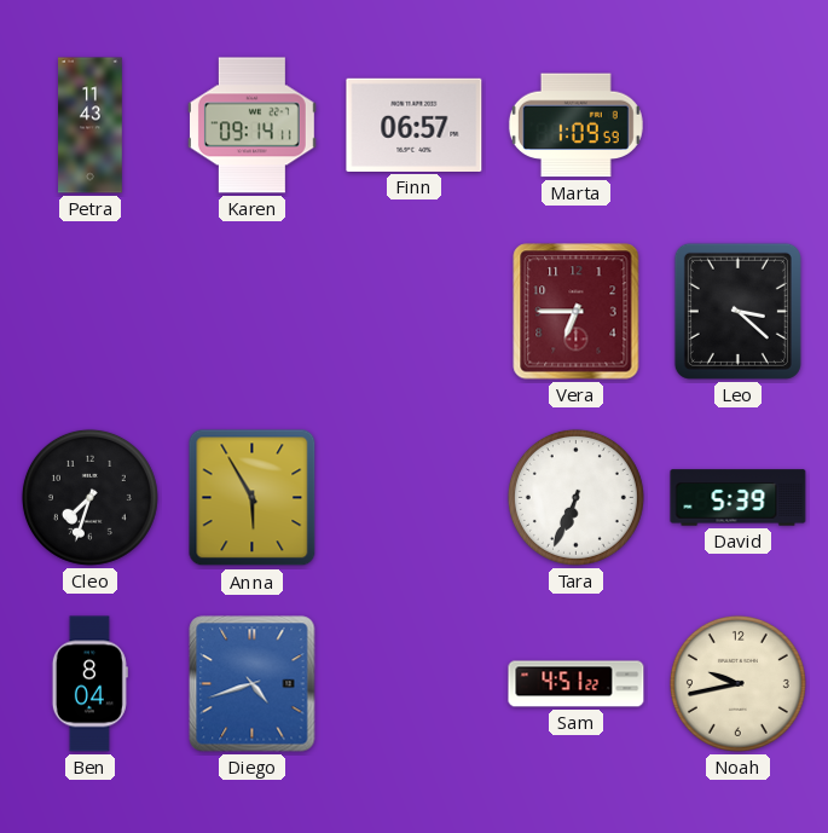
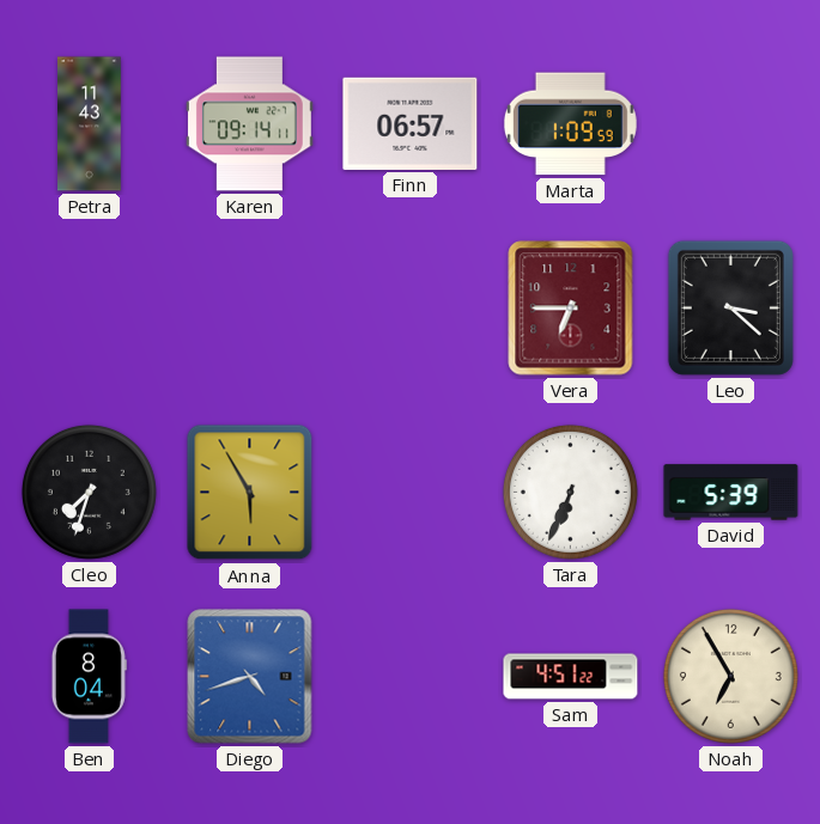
Noah: 9:43 -> 6:55
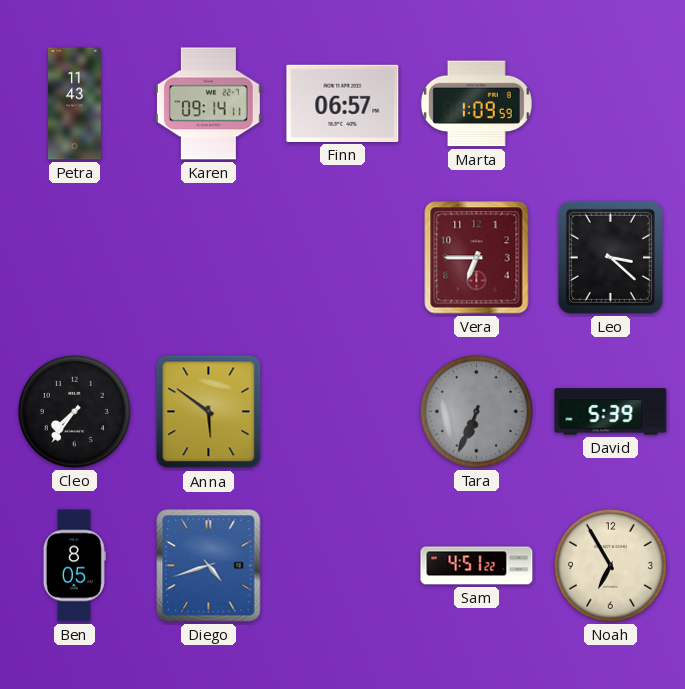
Cleo: 7:33 -> 7:36
Anna: 5:55 -> 5:51
Tara dial: white -> grey
Ben: 8:04 -> 8:05
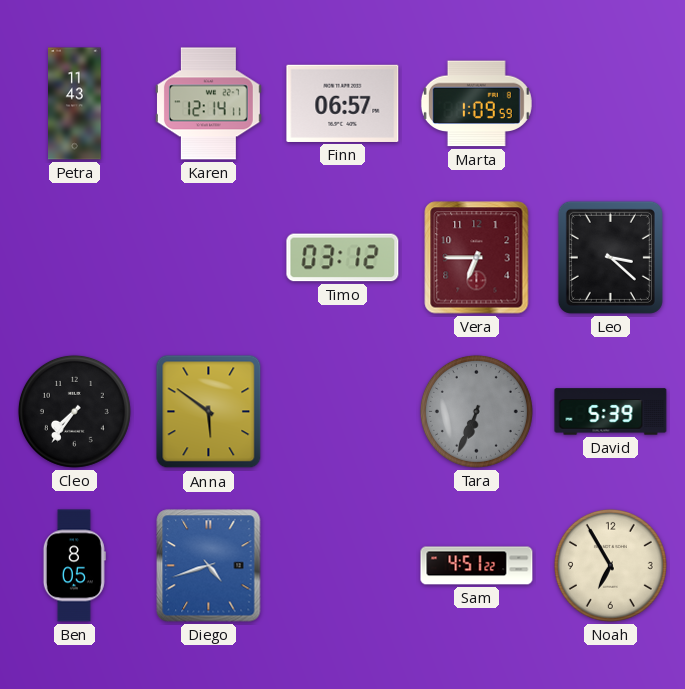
Karen: 09:14 -> 12:14
Timo: none -> 03:12
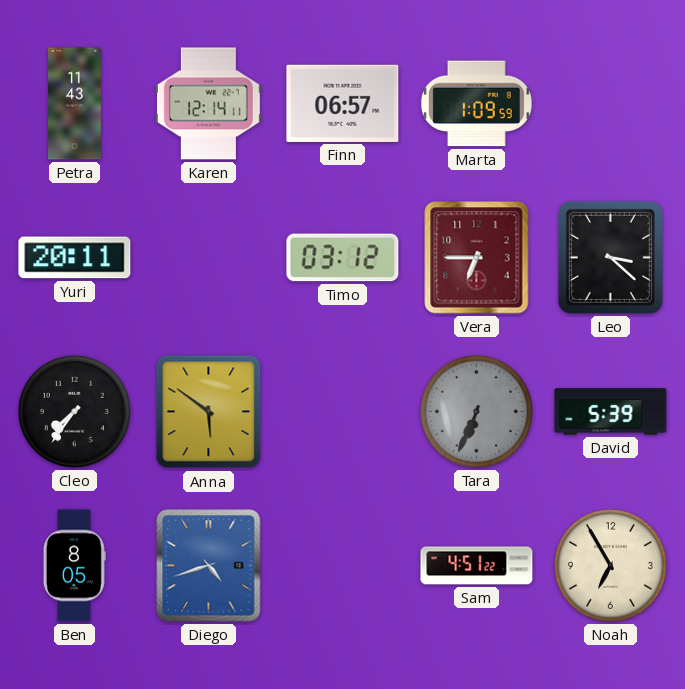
Yuri: none -> 20:11
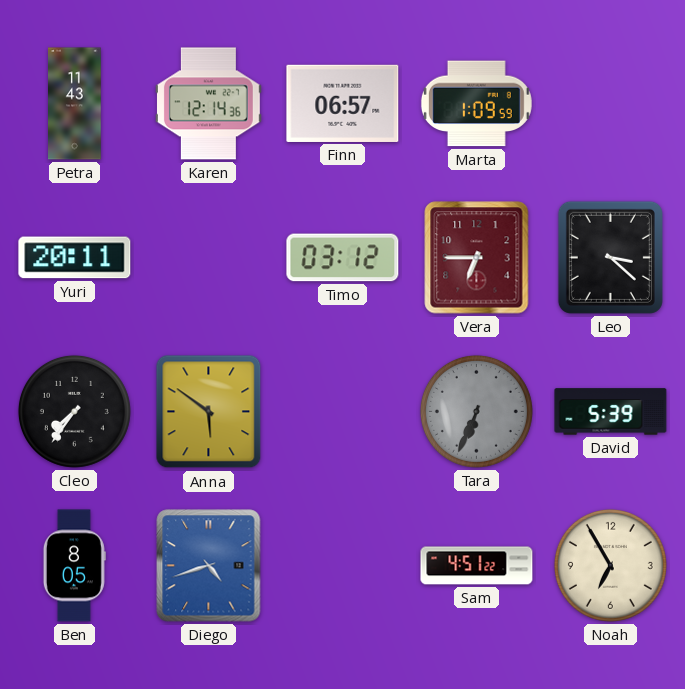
Karen: 12:14:11 -> 12:14:36
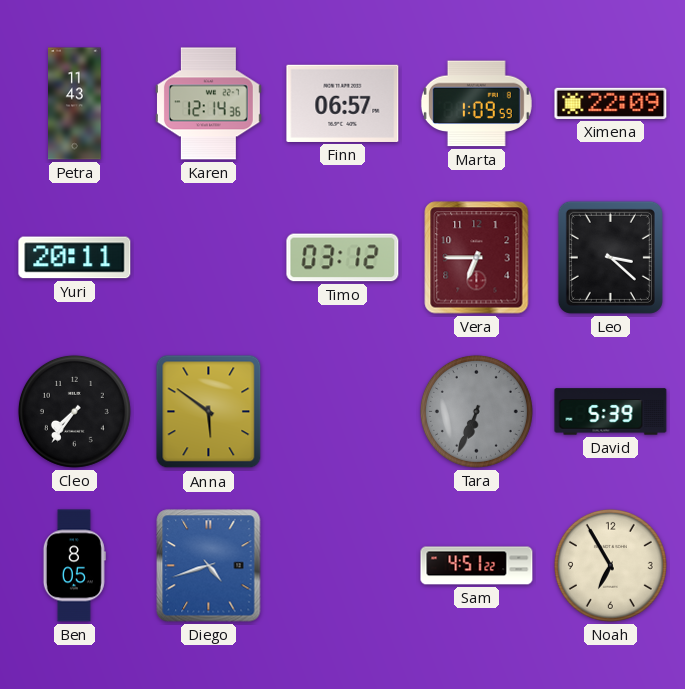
Ximena: none -> 22:09
